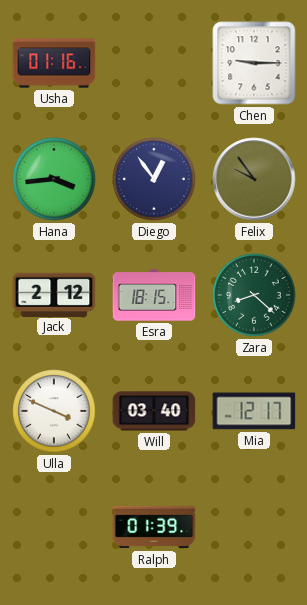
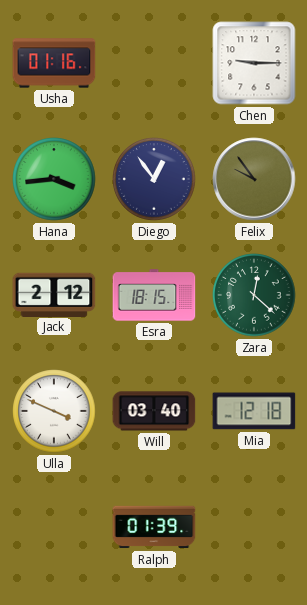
Zara: 8:22 -> 12:22
Mia: 12:17 -> 12:18
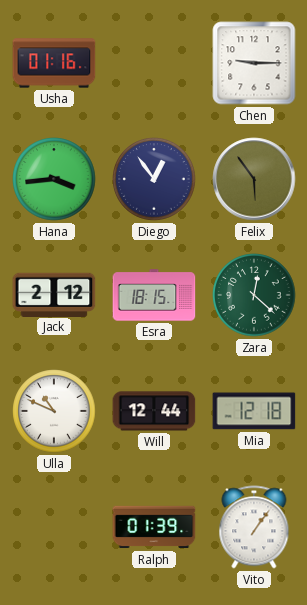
Felix: 9:54 -> 5:54
Ulla: 3:49 -> 10:49
Will: 03:40 -> 12:44
Vito: none -> 1:06
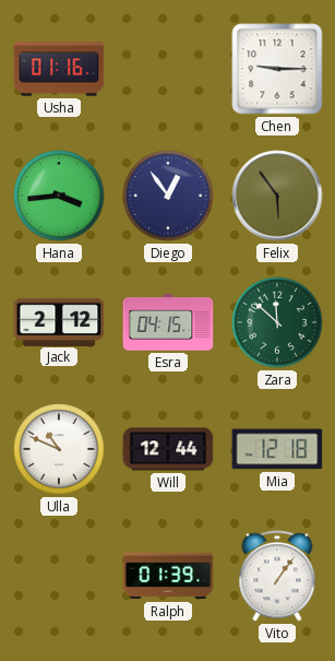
Esra: 18:15 -> 04:15
Zara: 12:22 -> 11:52
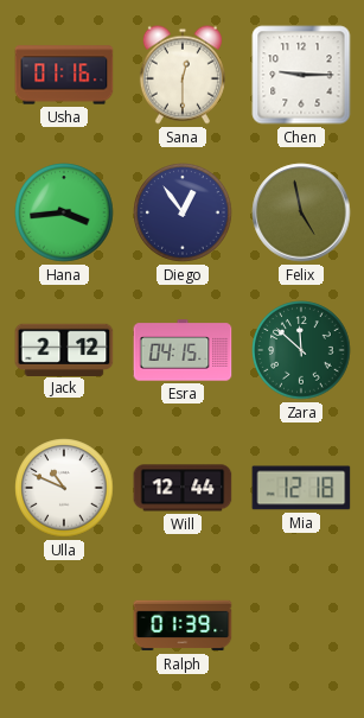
Sana: none -> 12:30
Felix: 5:54 -> 4:58
Vito: 1:06 -> none
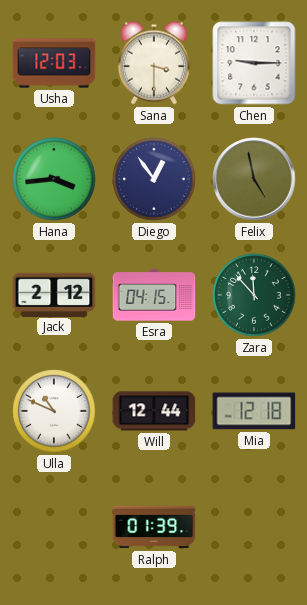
Usha: 01:16 -> 12:03
Sana: 12:30 -> 3:30
Zara: 11:52 -> 11:53
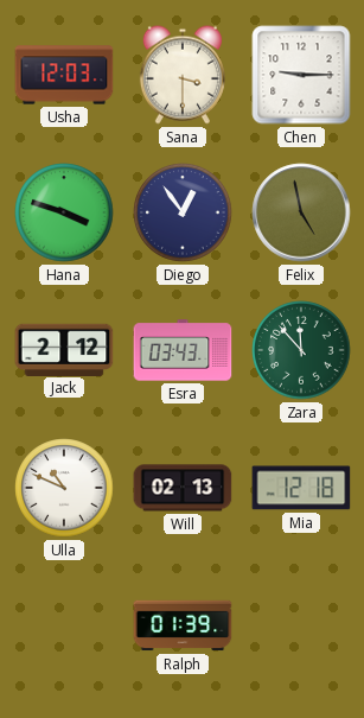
Hana: 3:44 -> 3:48
Esra: 04:15 -> 03:43
Will: 12:44 -> 02:13
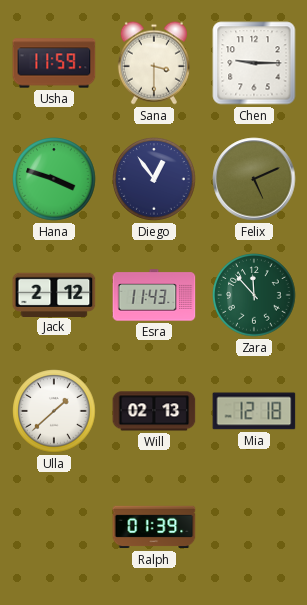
Usha: 12:03 -> 11:59
Felix: 4:58 -> 5:11
Esra: 03:43 -> 11:43
Ulla: 10:49 -> 1:38
